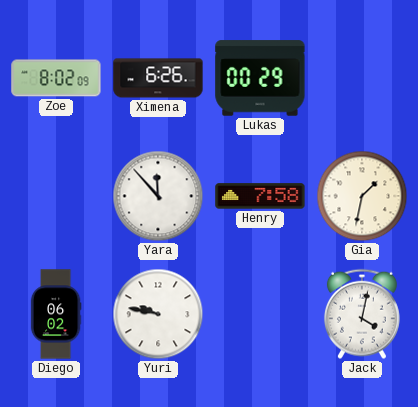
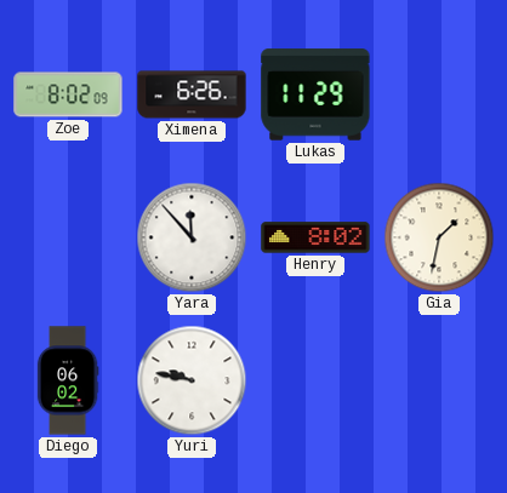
Lukas: 00:29 -> 11:29
Henry: 7:58 -> 8:02
Jack: 4:02 -> none
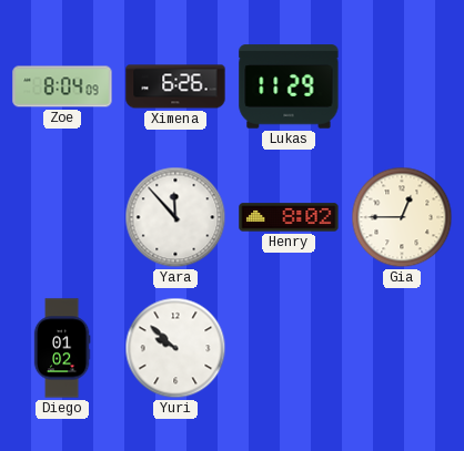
Zoe: 8:02 -> 8:04
Gia: 1:32 -> 12:45
Diego: 06:02 -> 01:02
Yuri: 9:47 -> 9:52
